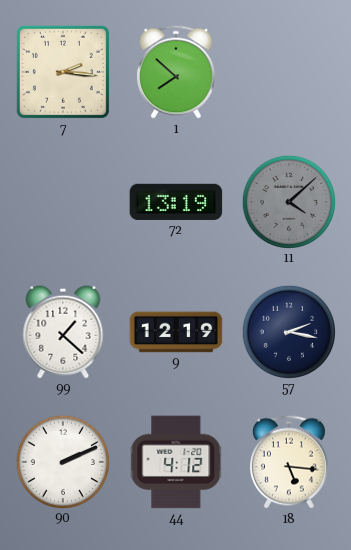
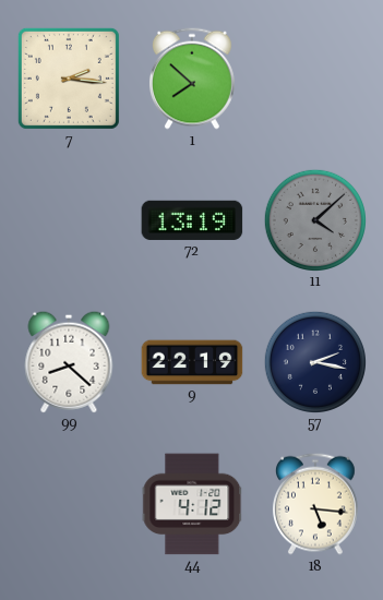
99: 1:22 -> 8:22
9: 12:19 -> 22:19
90: 2:11 -> none
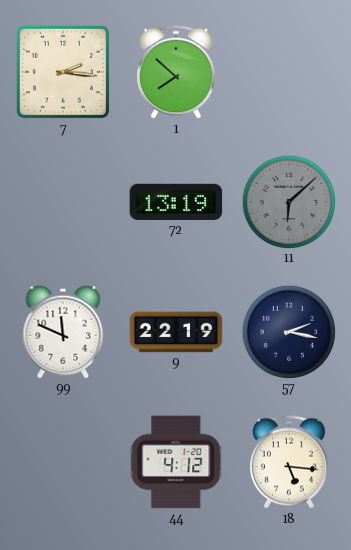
11: 4:08 -> 6:08
99: 8:22 -> 11:49
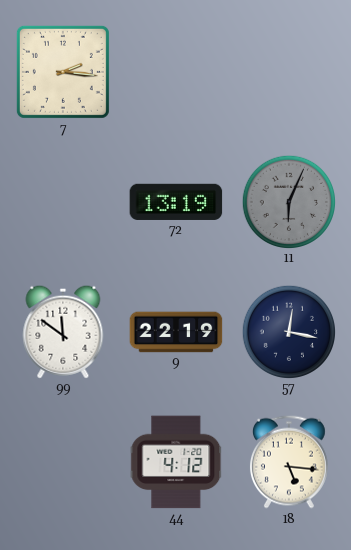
1: 7:52 -> none
11: 6:08 -> 6:04
99: 11:49 -> 11:51
57: 2:17 -> 12:17
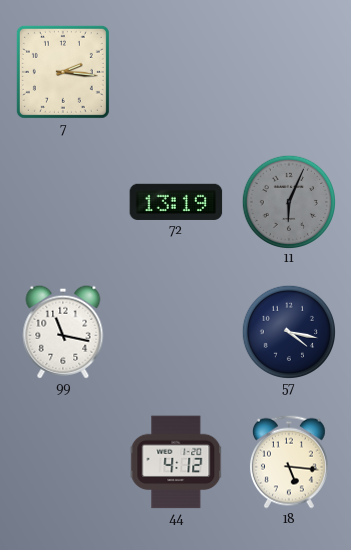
99: 11:51 -> 11:17
9: 22:19 -> none
57: 12:17 -> 4:17
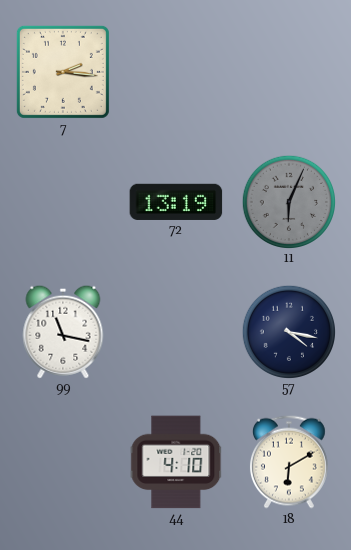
44: 4:12 -> 4:10
18: 5:16 -> 6:10
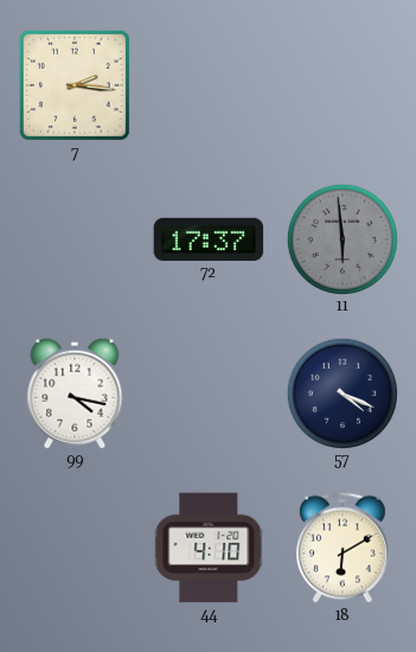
72: 13:19 -> 17:37
11: 6:04 -> 5:59
99: 11:17 -> 4:17
57: 4:17 -> 4:19
